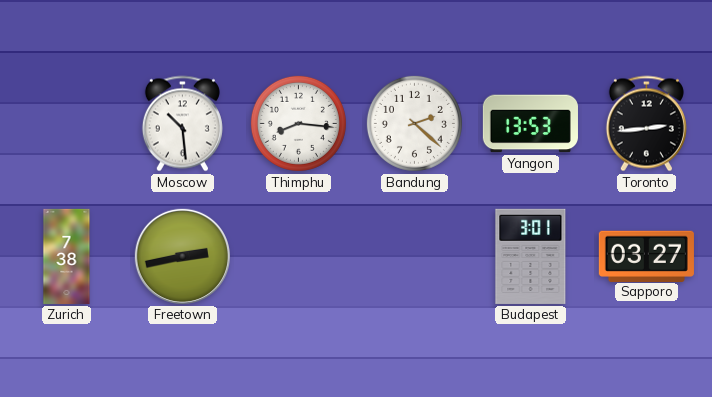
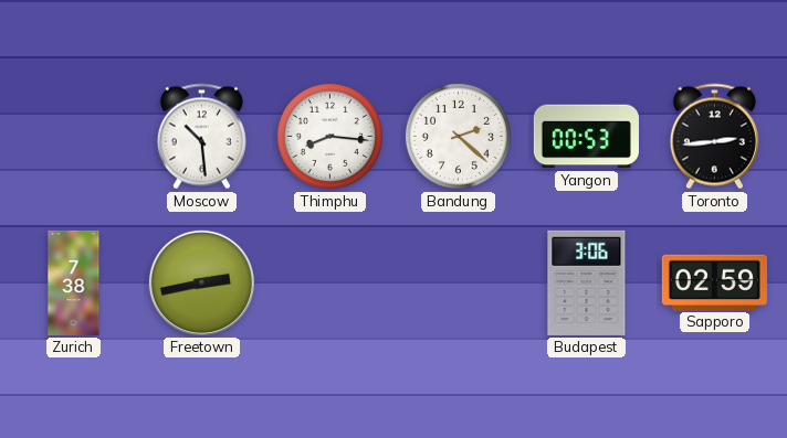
Yangon: 13:53 -> 00:53
Budapest: 3:01 -> 3:06
Sapporo: 03:27 -> 02:59
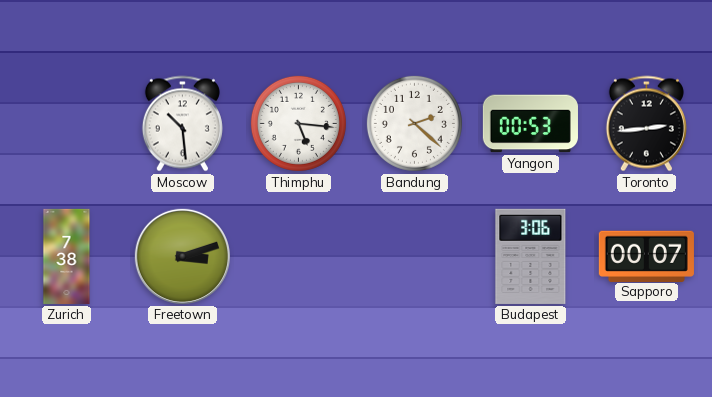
Thimphu: 8:16 -> 5:16
Freetown: 2:43 -> 3:12
Sapporo: 02:59 -> 00:07
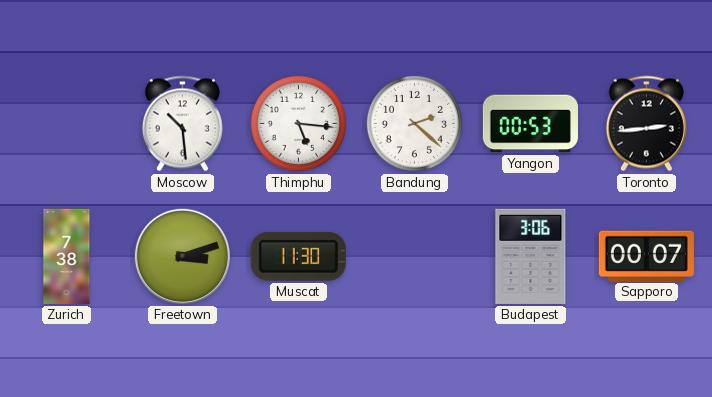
Muscat: none -> 11:30
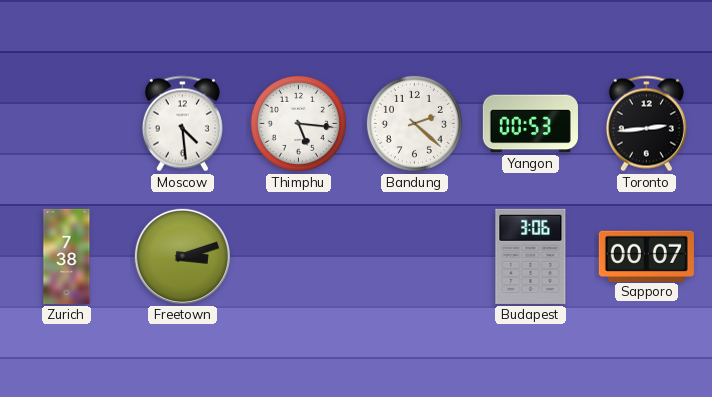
Moscow: 10:29 -> 4:29
Muscat: 11:30 -> none
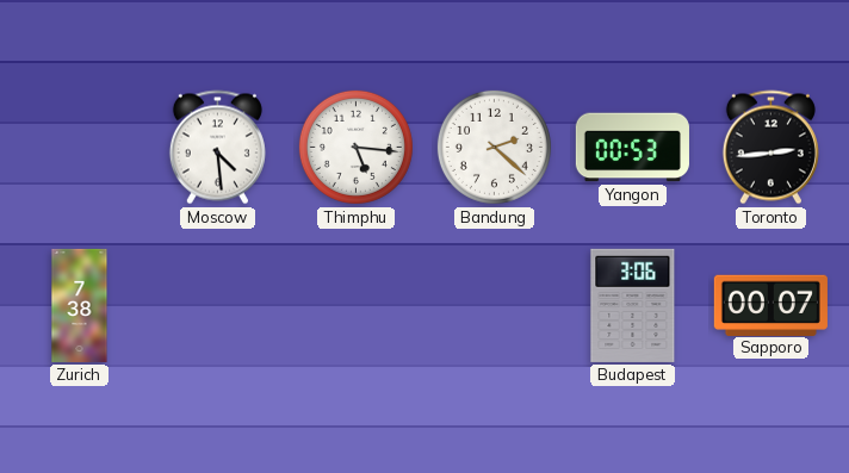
Freetown: 3:12 -> none
